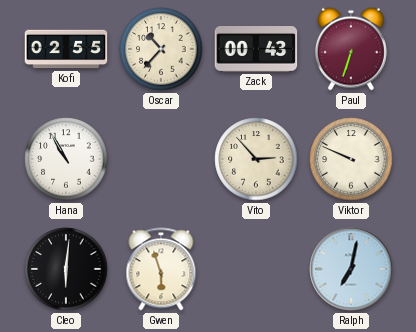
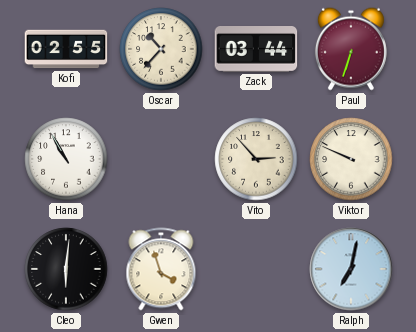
Zack: 00:43 -> 03:44
Gwen: 5:57 -> 3:57
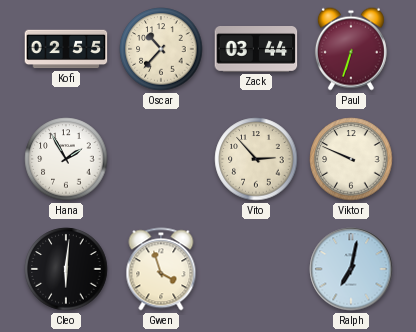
Hana: 10:55 -> 1:55
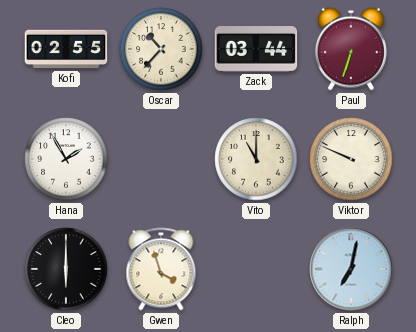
Vito: 2:53 -> 11:00
Cleo: 6:01 -> 6:00
